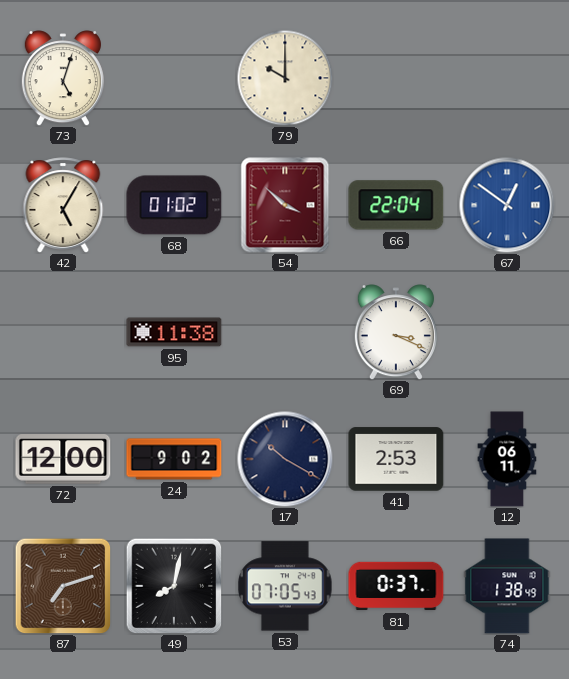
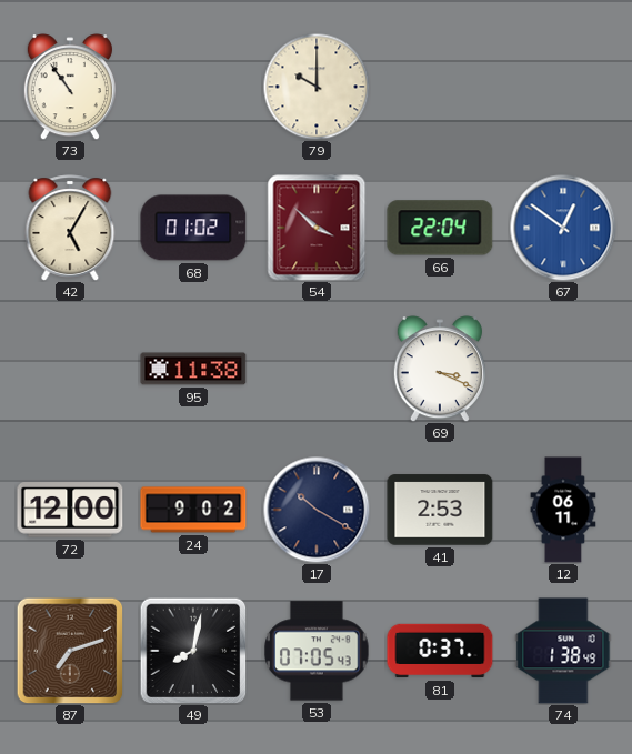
73: 5:03 -> 10:54
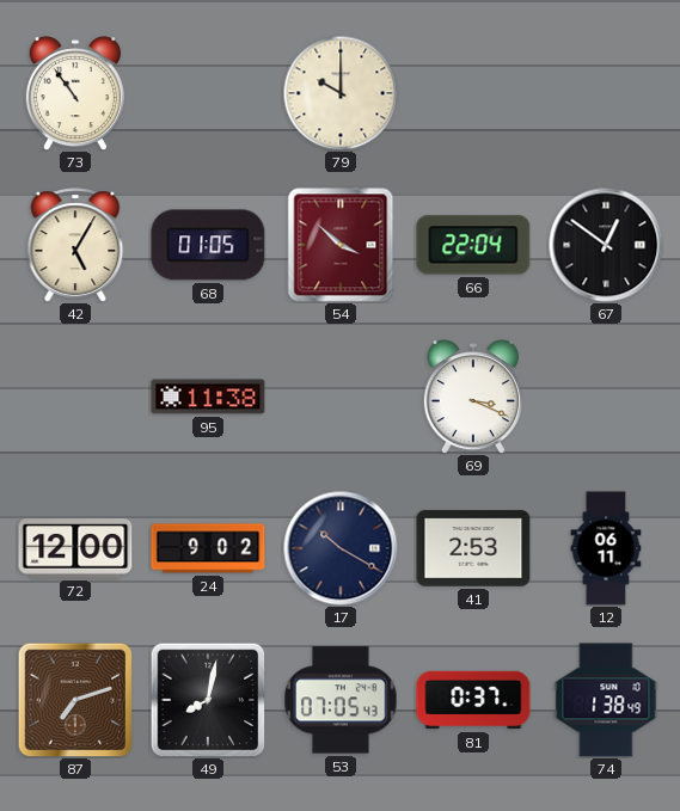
68: 01:02 -> 01:05
67 dial: blue -> black
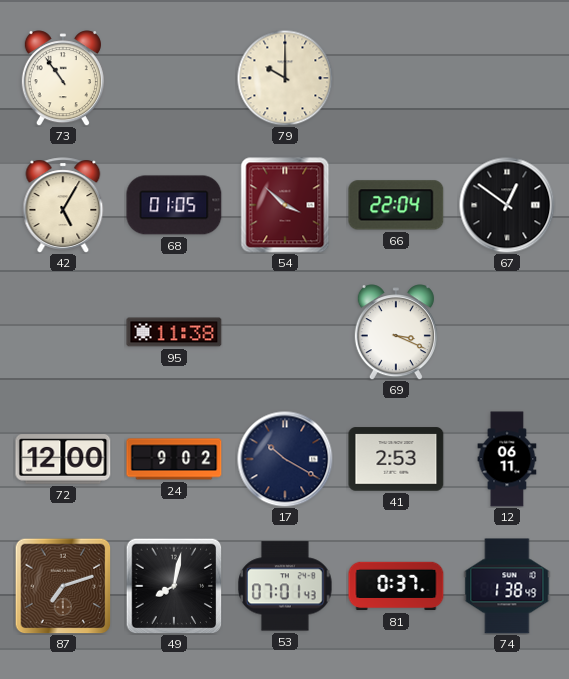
53: 07:05 -> 07:01
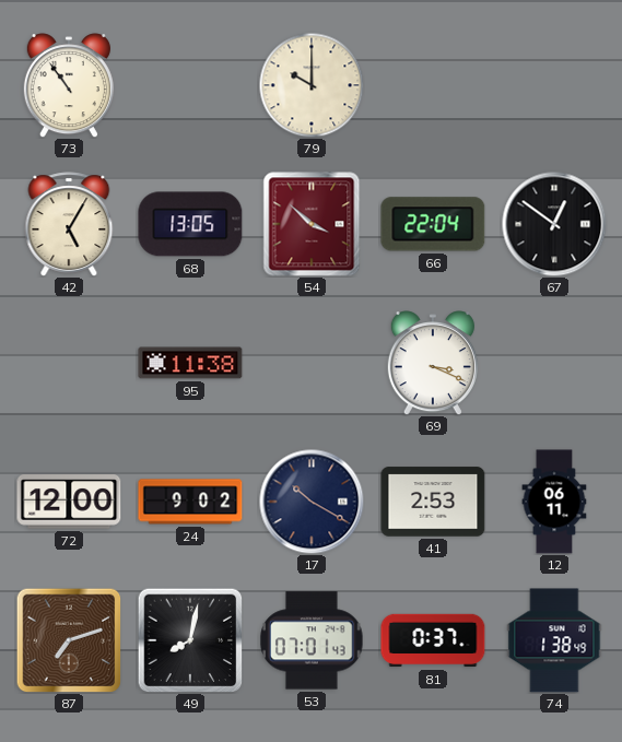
68: 01:05 -> 13:05
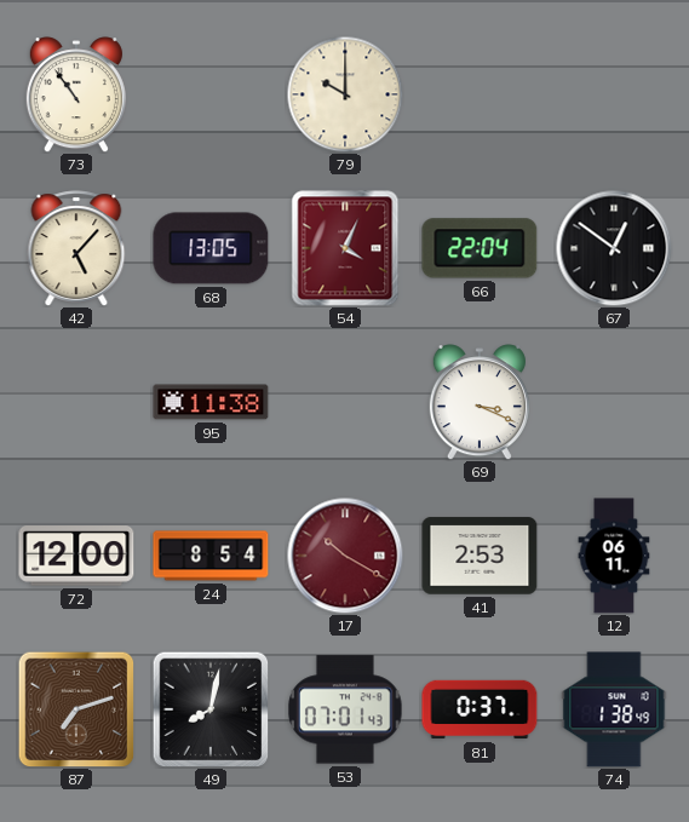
42: 5:05 -> 5:07
54: 3:52 -> 4:04
24: 9:02 -> 8:54
17 dial: navy -> burgundy
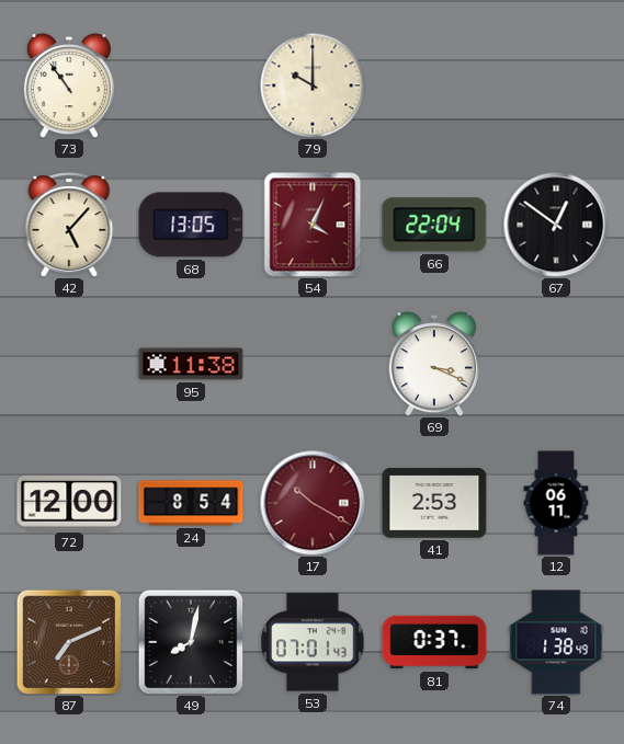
87: 7:12 -> 7:11
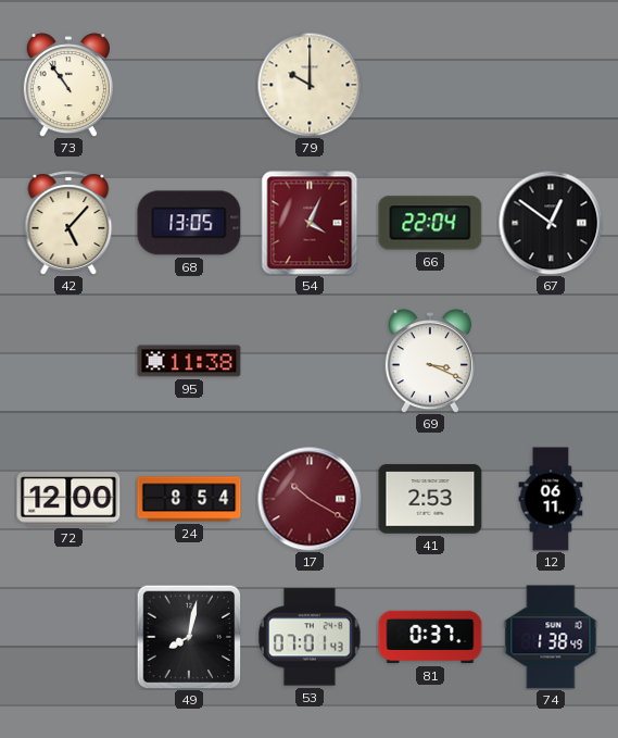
87: 7:11 -> none
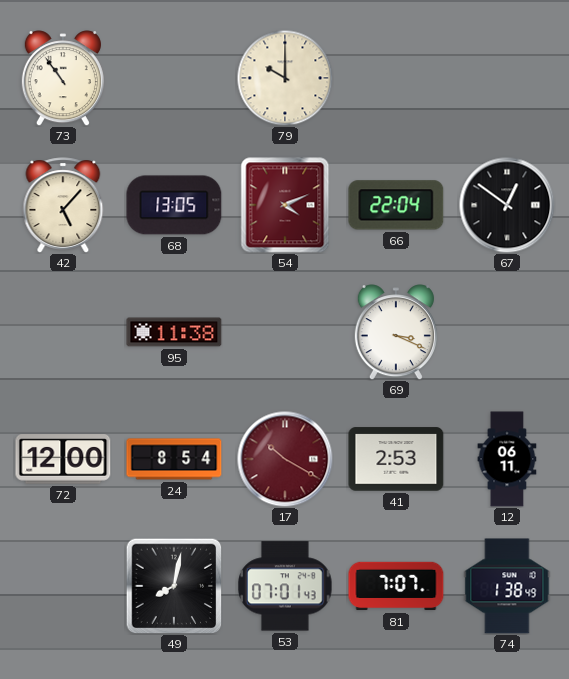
54: 4:04 -> 4:11
81: 0:37 -> 7:07
